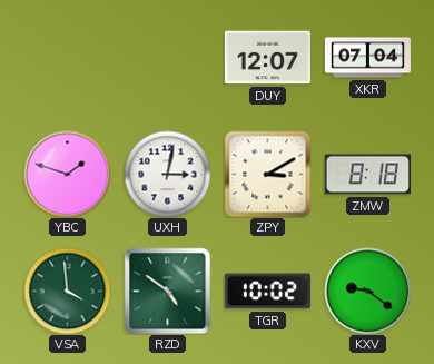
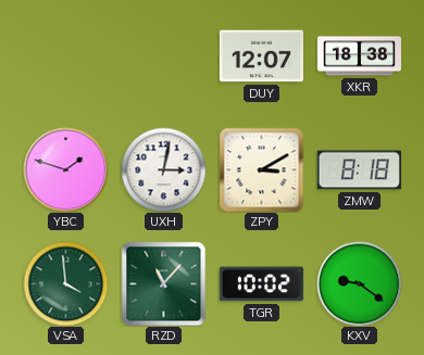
XKR: 07:04 -> 18:38
RZD: 4:51 -> 11:07
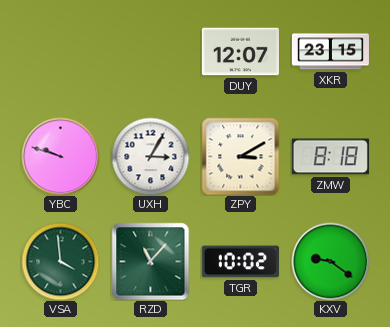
XKR: 18:38 -> 23:15
YBC: 1:48 -> 9:48
UXH: 3:02 -> 3:05
